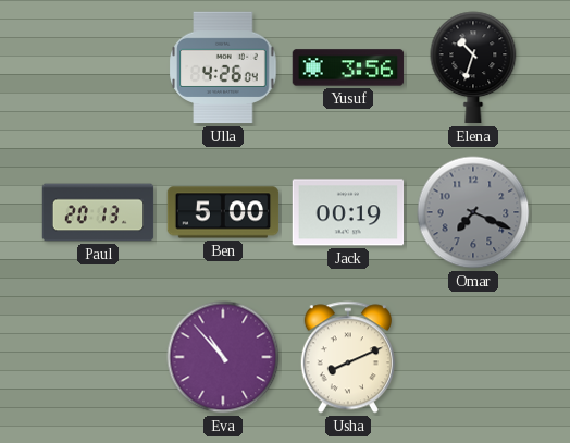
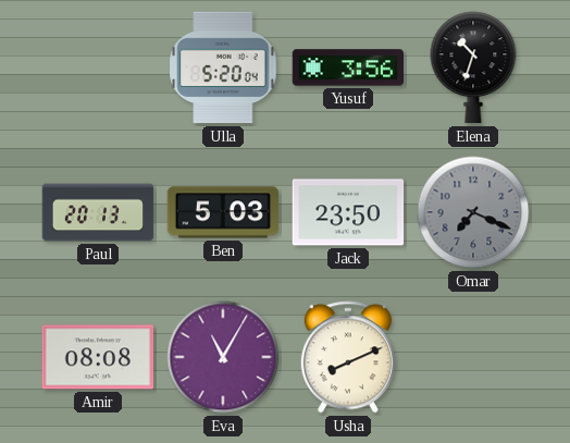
Ulla: 4:26 -> 5:20
Ben: 5:00 -> 5:03
Jack: 00:19 -> 23:50
Amir: none -> 08:08
Eva: 10:53 -> 11:05
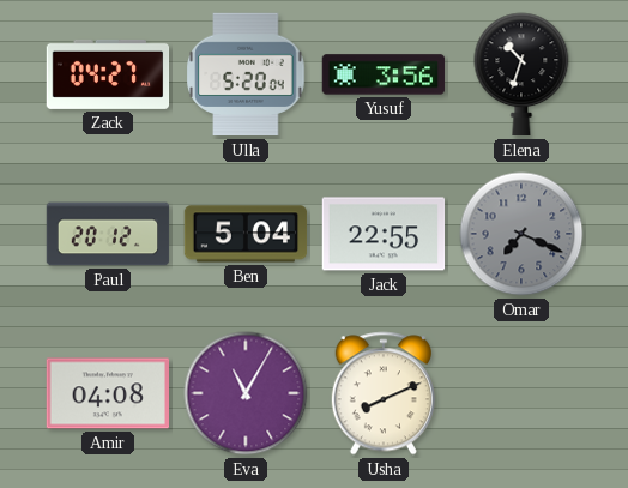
Zack: none -> 04:27
Paul: 20:13 -> 20:12
Ben: 5:03 -> 5:04
Jack: 23:50 -> 22:55
Amir: 08:08 -> 04:08
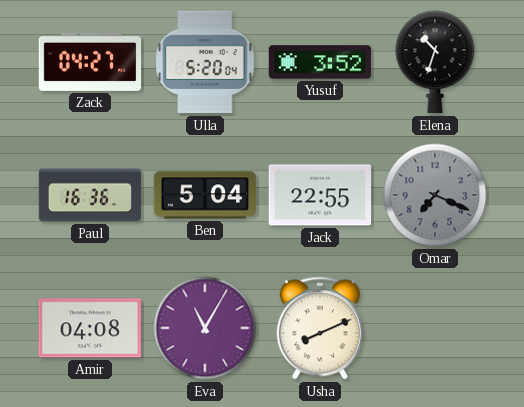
Yusuf: 3:56 -> 3:52
Paul: 20:12 -> 16:36
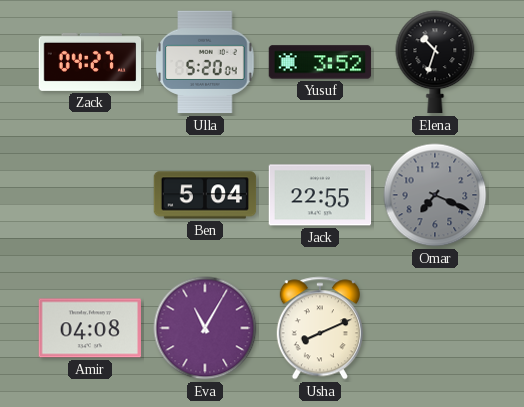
Paul: 16:36 -> none
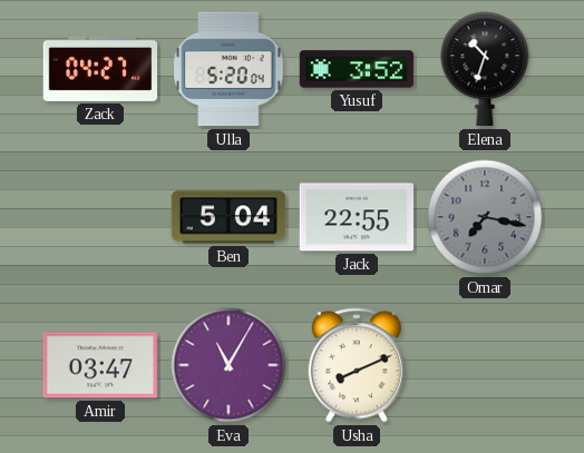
Omar: 7:19 -> 7:17
Amir: 04:08 -> 03:47
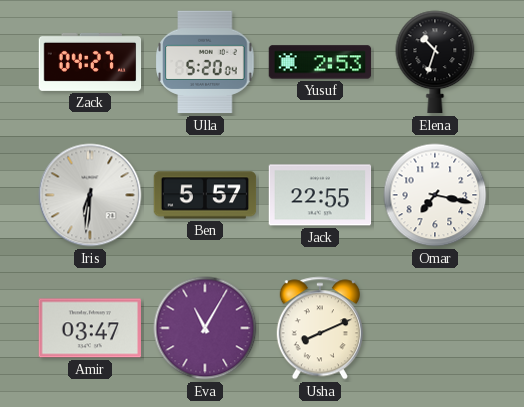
Yusuf: 3:52 -> 2:53
Iris: none -> 6:31
Ben: 5:04 -> 5:57
Omar dial: grey -> white
